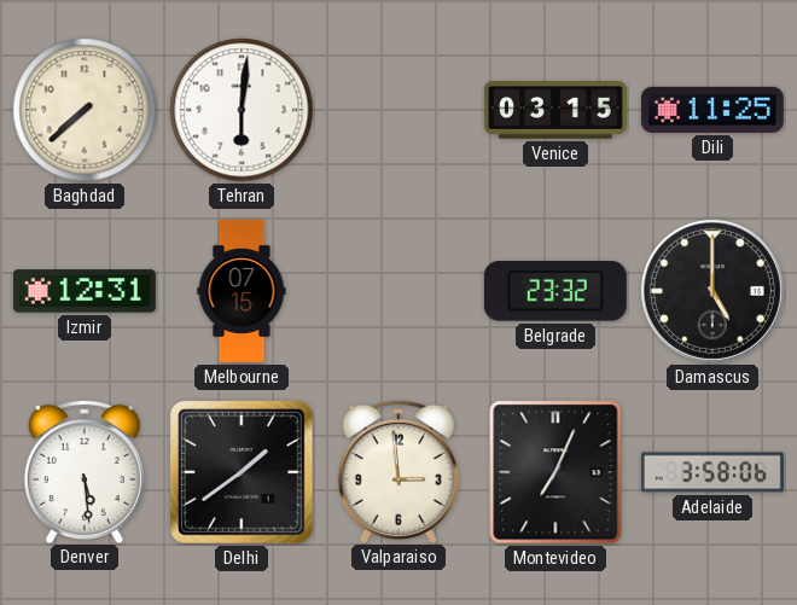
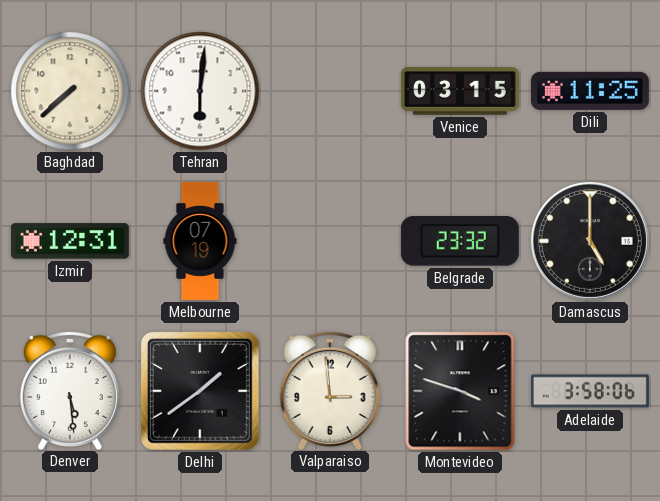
Melbourne: 07:15 -> 07:19
Montevideo: 7:04 -> 3:48
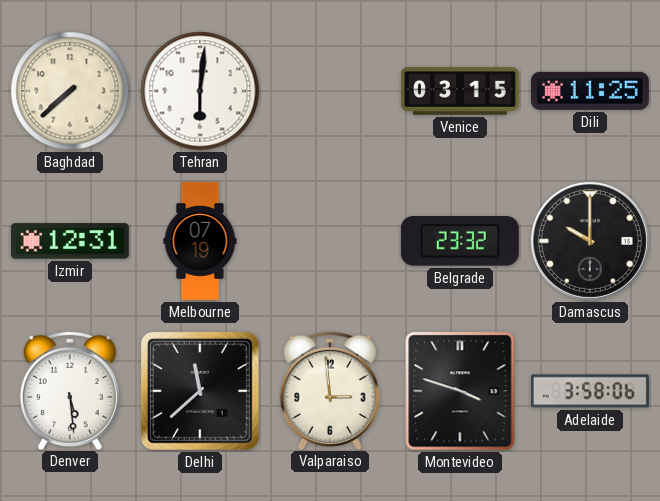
Damascus: 5:00 -> 10:00
Delhi: 1:39 -> 11:38
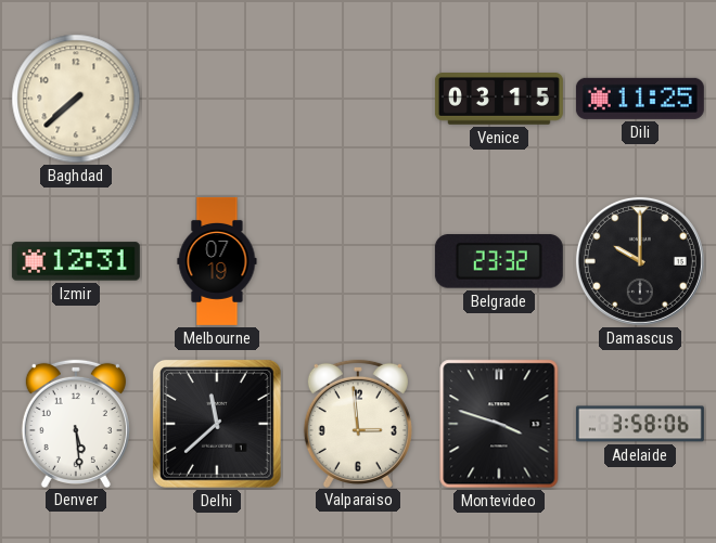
Tehran: 6:01 -> none
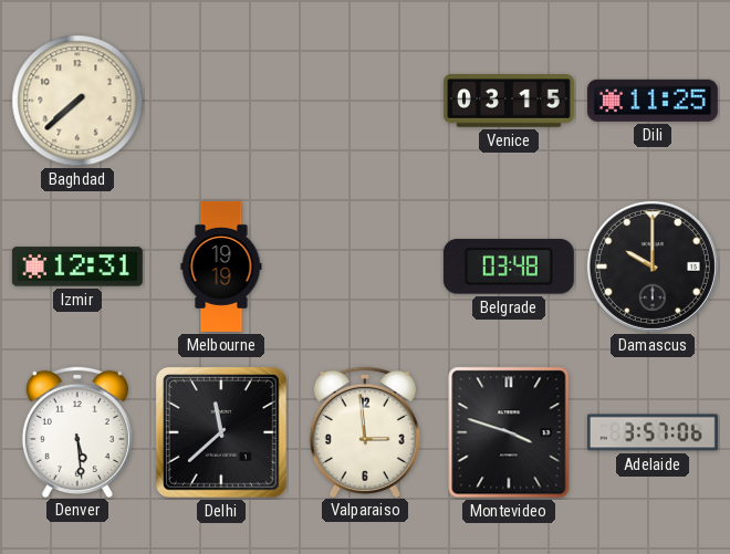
Melbourne: 07:19 -> 19:19
Belgrade: 23:32 -> 03:48
Adelaide: 3:58 -> 3:57
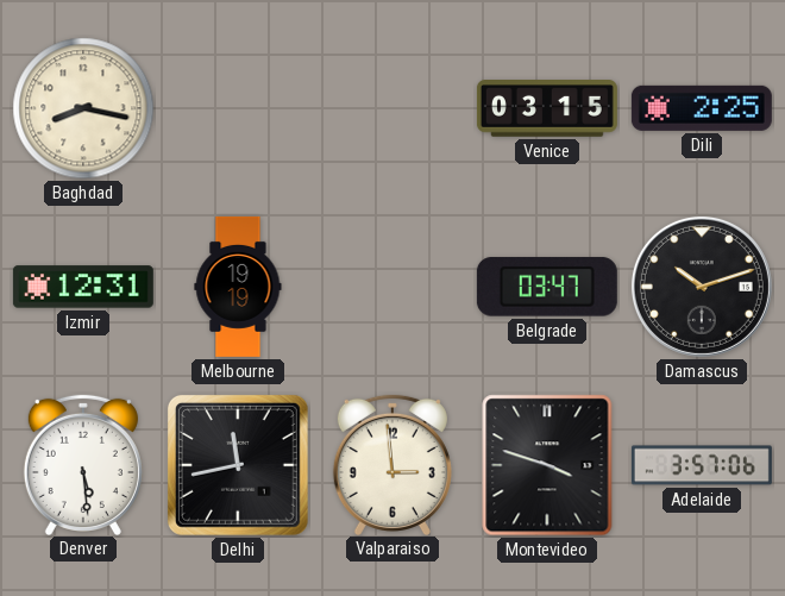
Baghdad: 7:38 -> 8:17
Dili: 11:25 -> 2:25
Belgrade: 03:48 -> 03:47
Damascus: 10:00 -> 10:12
Delhi: 11:38 -> 11:43
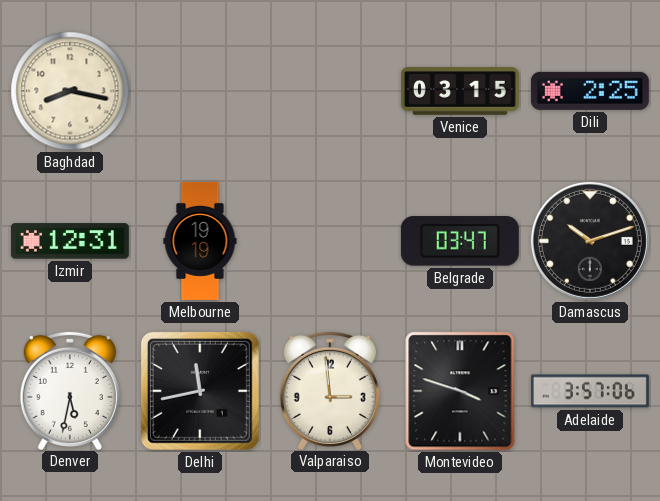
Denver: 5:29 -> 5:32
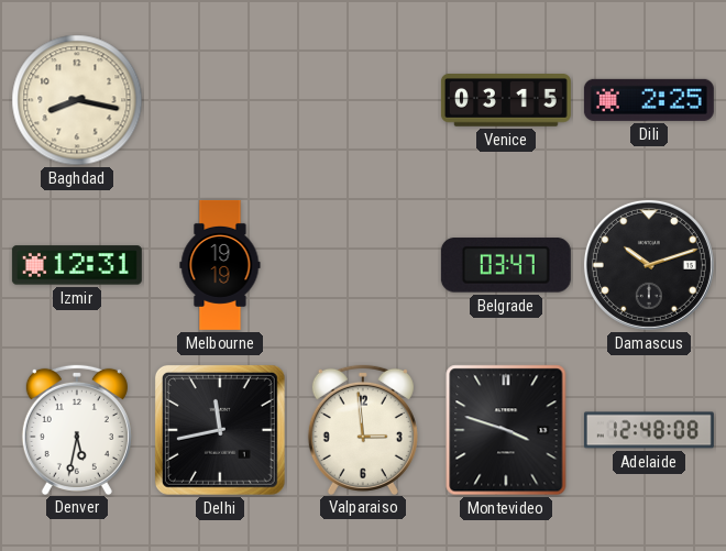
Adelaide: 3:57 -> 12:48
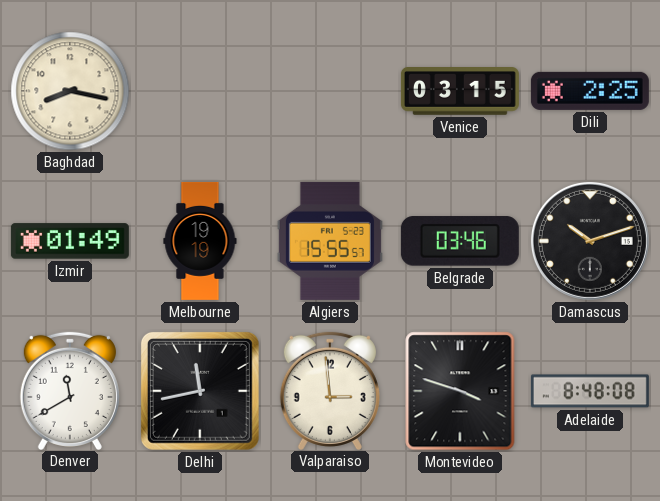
Izmir: 12:31 -> 01:49
Algiers: none -> 15:55
Belgrade: 03:47 -> 03:46
Denver: 5:32 -> 11:40
Adelaide: 12:48 -> 8:48
